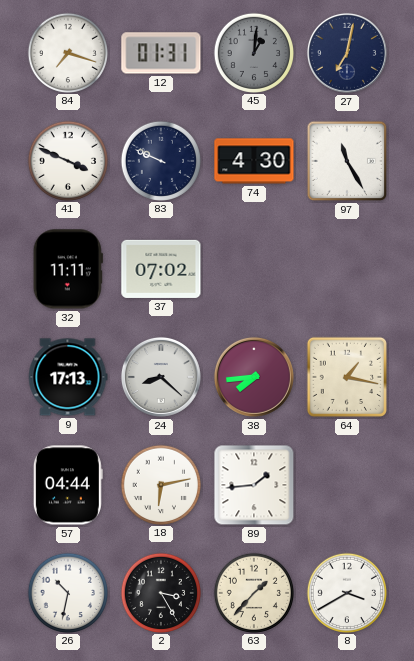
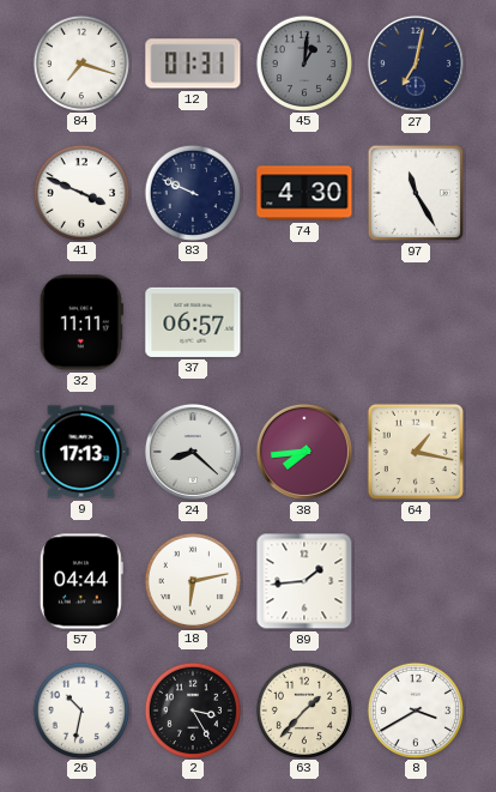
37: 07:02 -> 06:57
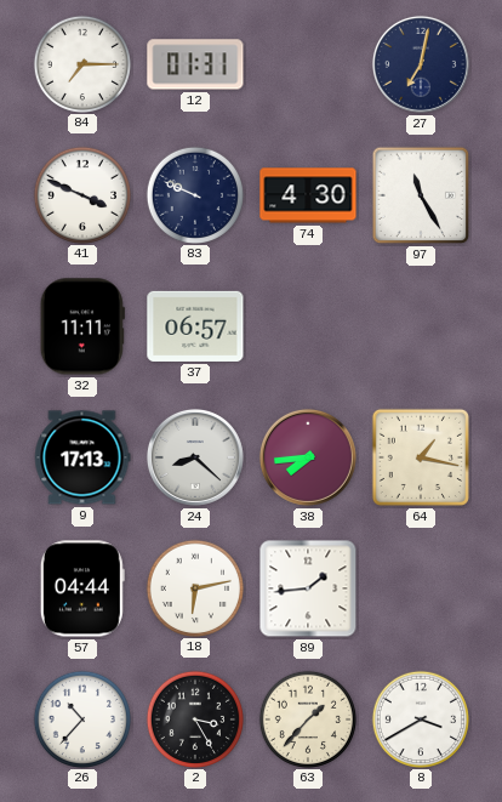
84: 7:18 -> 7:15
45: 1:01 -> none
26: 10:32 -> 10:37
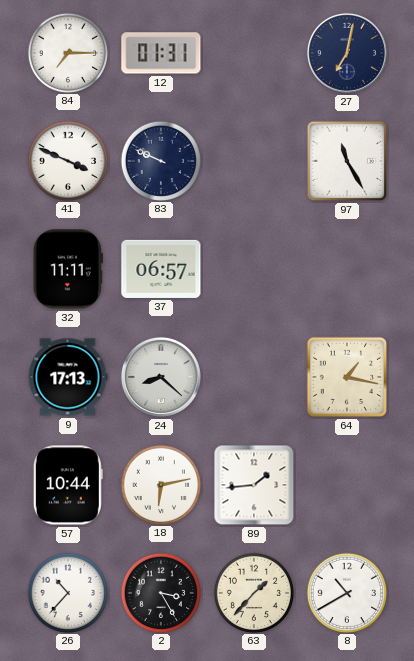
74: 4:30 -> none
38: 7:44 -> none
57: 04:44 -> 10:44
8: 3:40 -> 10:40
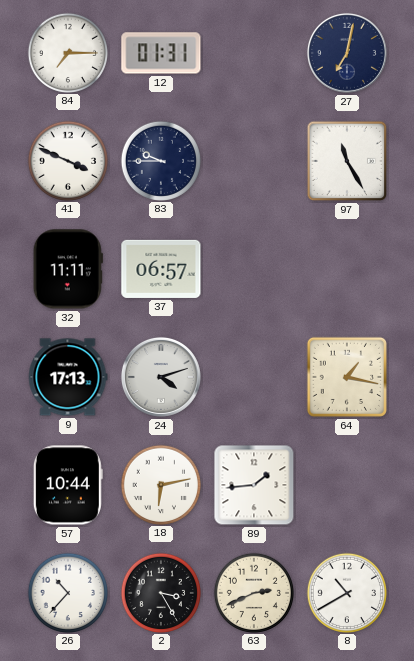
83: 9:49 -> 9:45
24: 8:22 -> 4:12
63: 1:37 -> 2:41
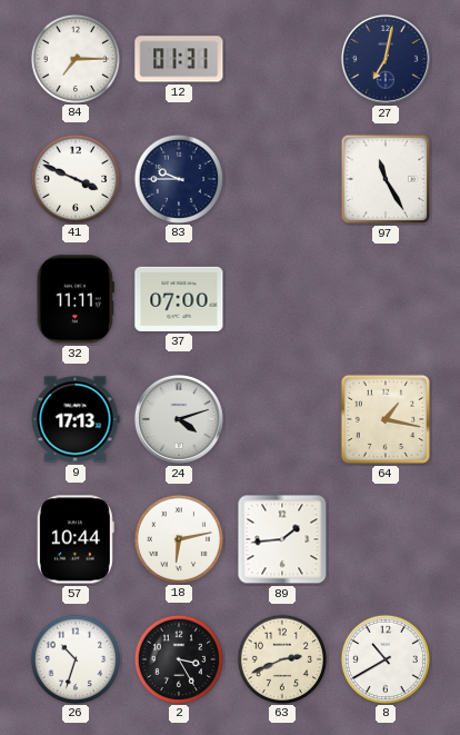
37: 06:57 -> 07:00
26: 10:37 -> 10:33
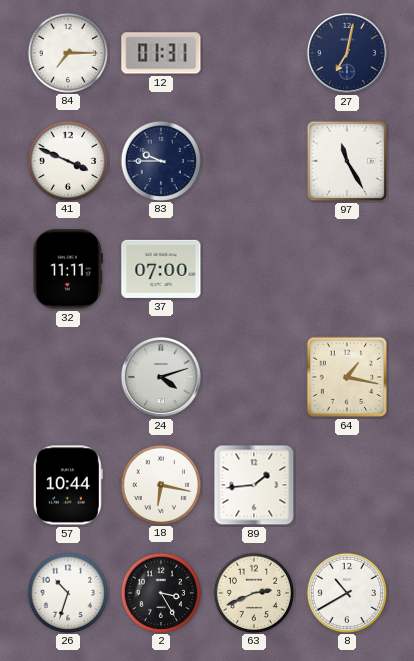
9: 17:13 -> none
18: 6:13 -> 6:17
